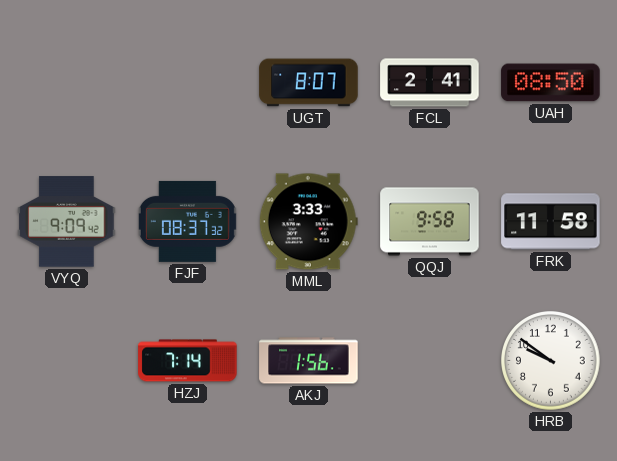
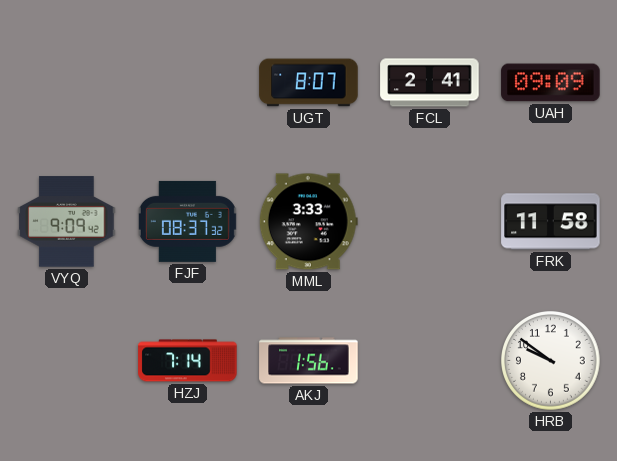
UAH: 08:50 -> 09:09
QQJ: 9:58 -> none
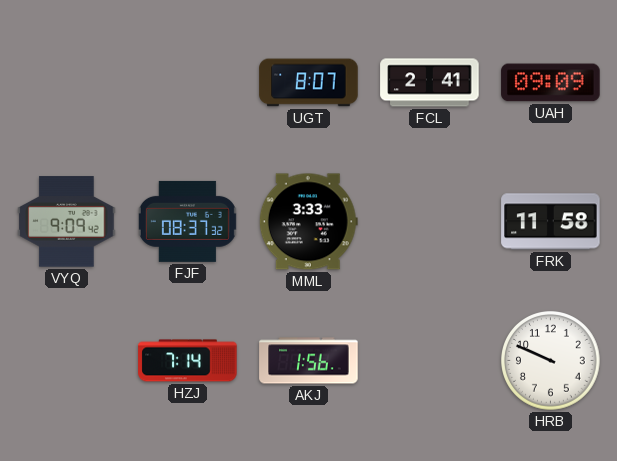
HRB: 9:51 -> 9:49
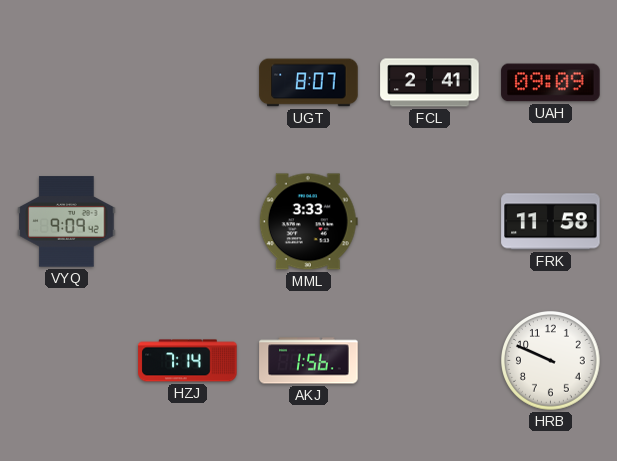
FJF: 08:37 -> none
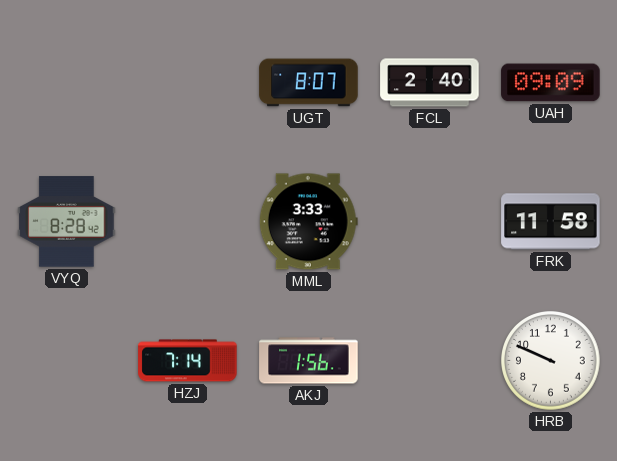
FCL: 2:41 -> 2:40
VYQ: 9:09 -> 8:28
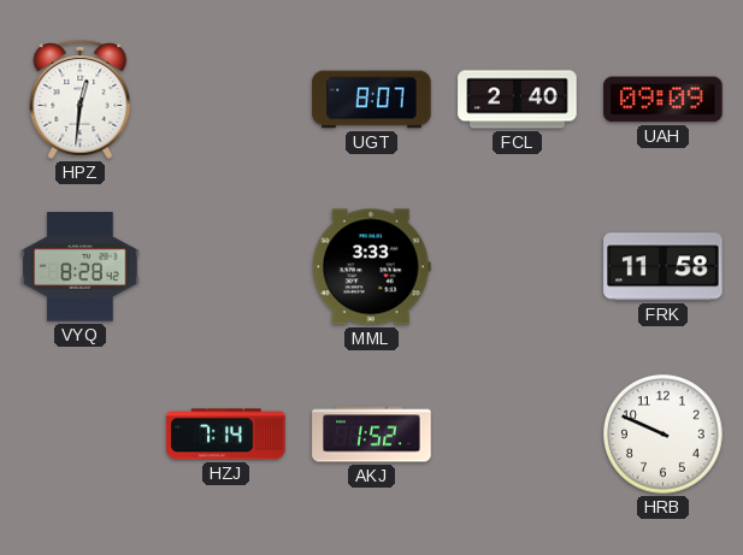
HPZ: none -> 12:31
AKJ: 1:56 -> 1:52
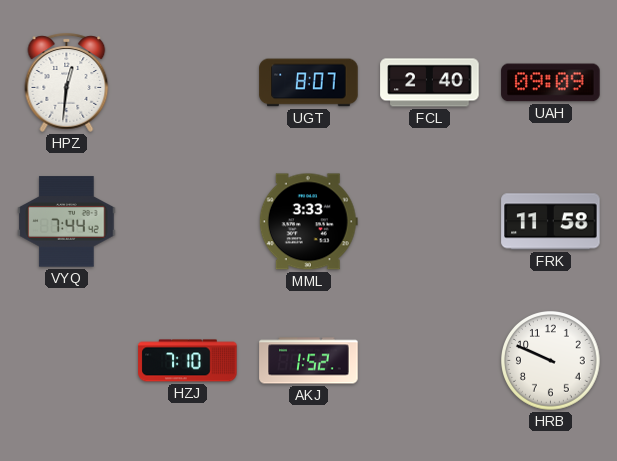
VYQ: 8:28 -> 7:44
HZJ: 7:14 -> 7:10
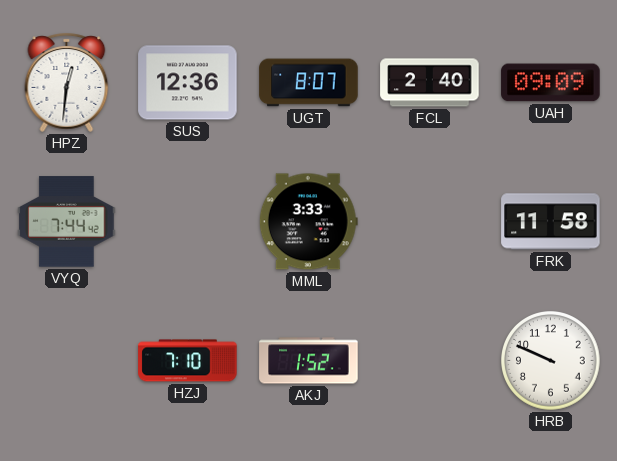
SUS: none -> 12:36
